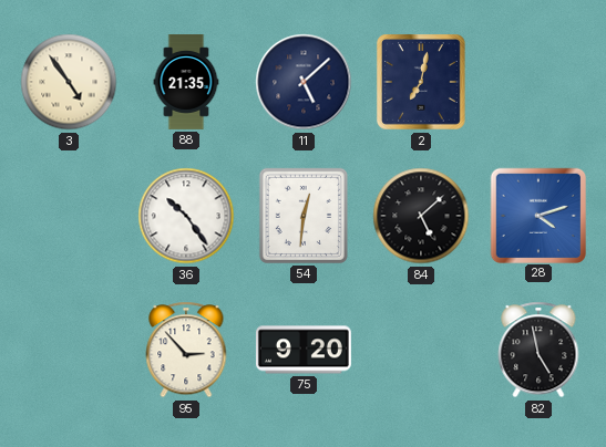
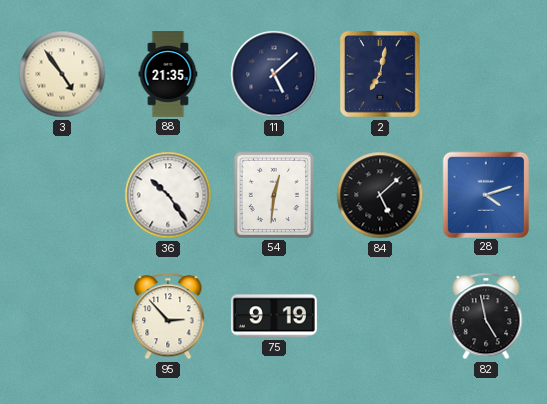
75: 9:20 -> 9:19
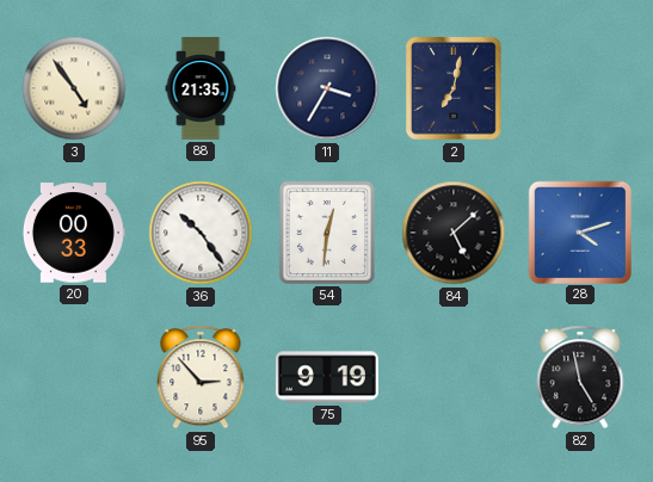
11: 5:08 -> 3:35
20: none -> 00:33
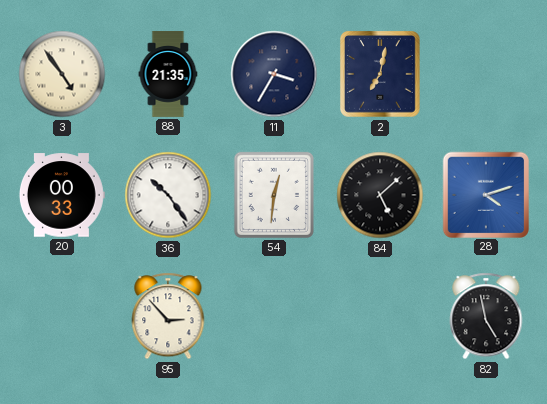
75: 9:19 -> none
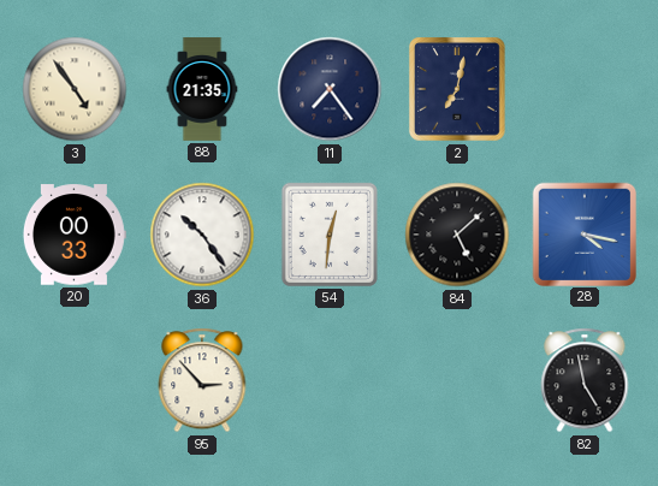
11: 3:35 -> 7:24
28: 4:12 -> 4:17
